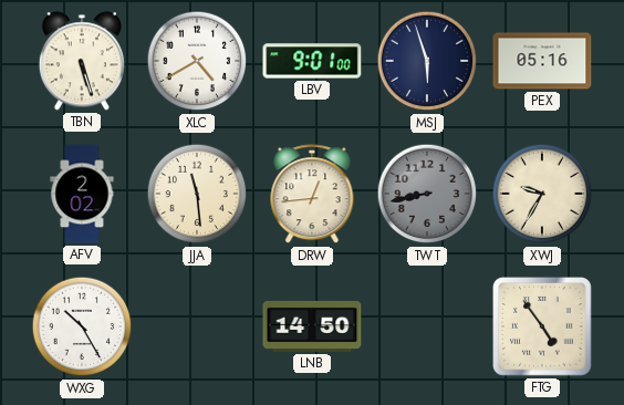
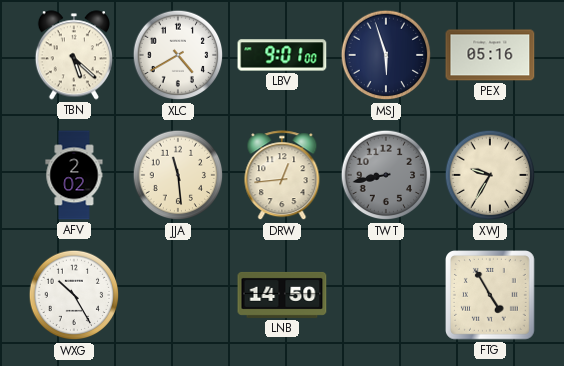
TBN: 5:27 -> 5:22
FTG: 4:54 -> 4:55
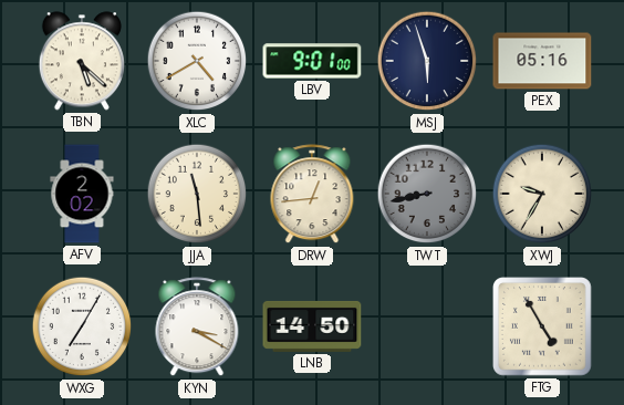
WXG: 10:25 -> 7:05
KYN: none -> 3:20
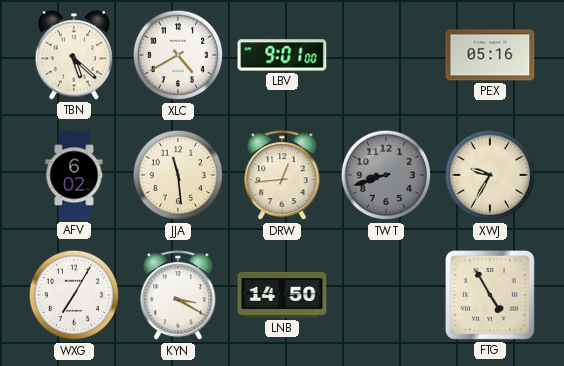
MSJ: 5:57 -> none
AFV: 2:02 -> 6:02
TWT: 8:43 -> 8:42
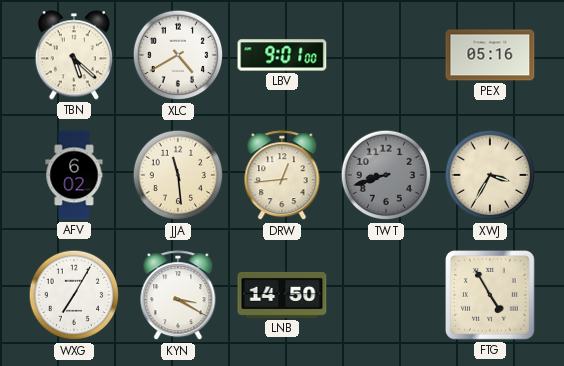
XWJ: 9:35 -> 3:35
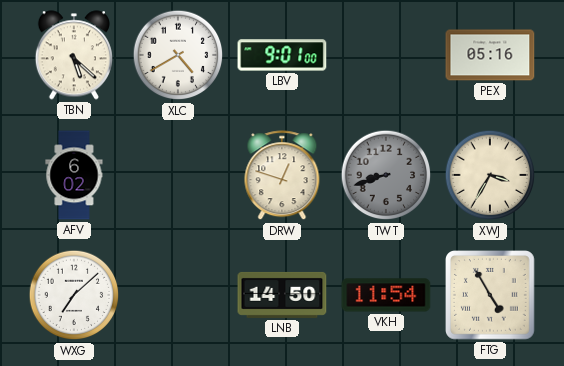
JJA: 11:29 -> none
DRW: 12:44 -> 12:48
WXG: 7:05 -> 7:08
KYN: 3:20 -> none
VKH: none -> 11:54
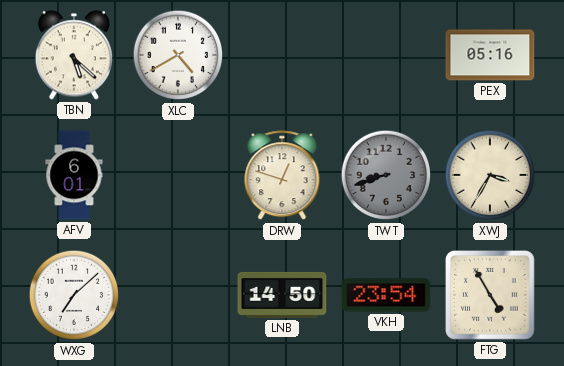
LBV: 9:01 -> none
AFV: 6:02 -> 6:01
VKH: 11:54 -> 23:54
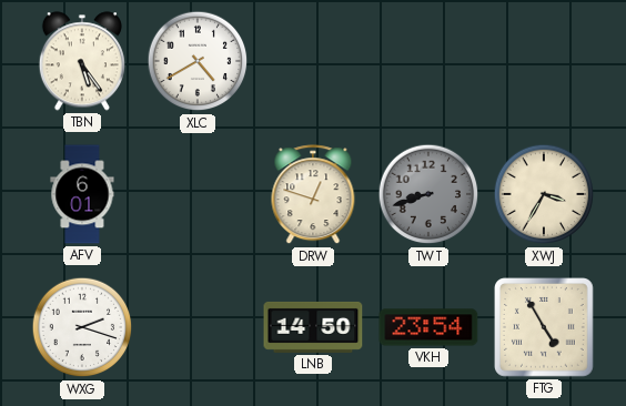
TBN: 5:22 -> 5:24
PEX: 05:16 -> none
WXG: 7:08 -> 2:18
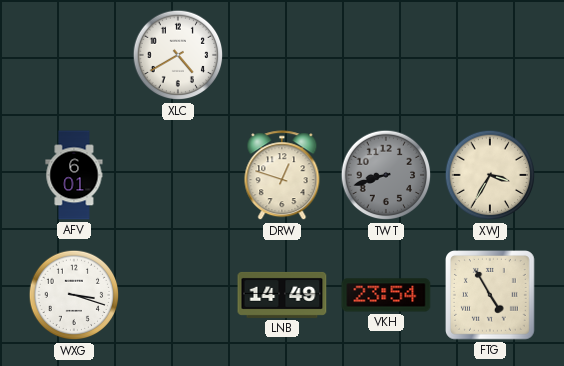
TBN: 5:24 -> none
WXG: 2:18 -> 3:18
LNB: 14:50 -> 14:49
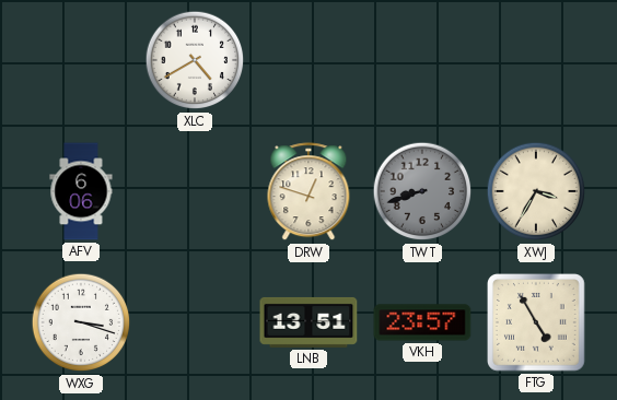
AFV: 6:01 -> 6:06
LNB: 14:49 -> 13:51
VKH: 23:54 -> 23:57
